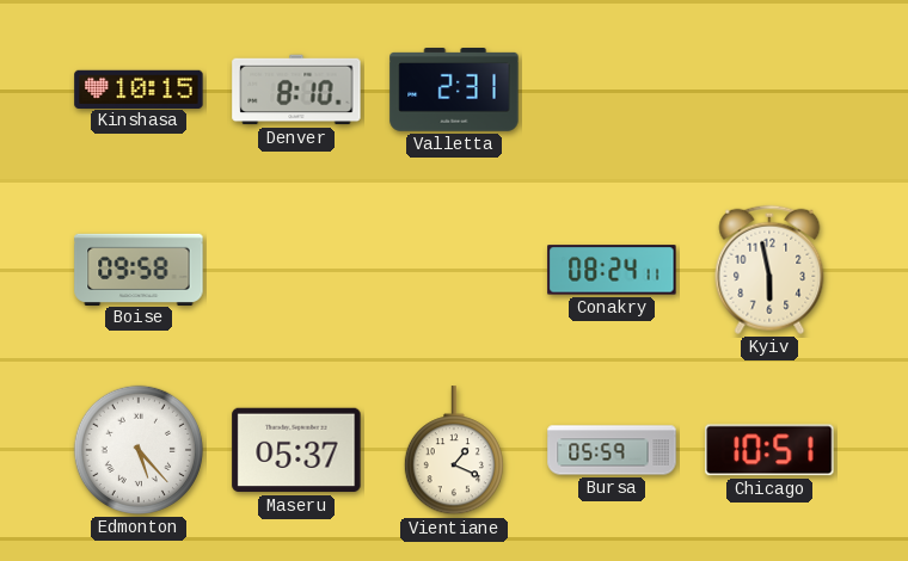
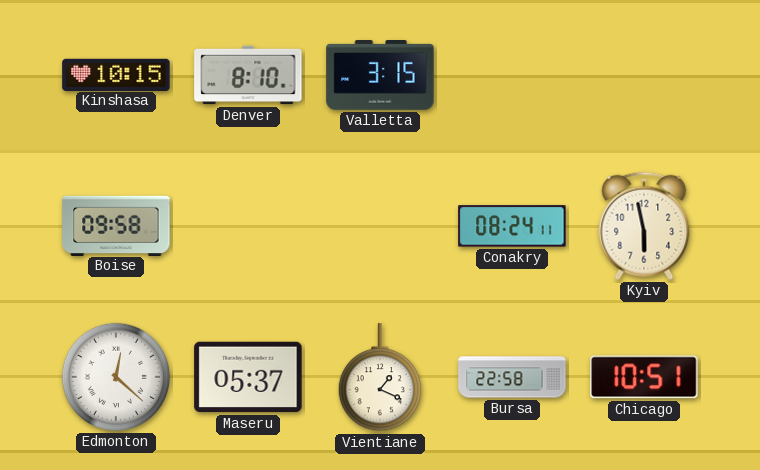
Valletta: 2:31 -> 3:15
Edmonton: 5:23 -> 12:22
Bursa: 05:59 -> 22:58
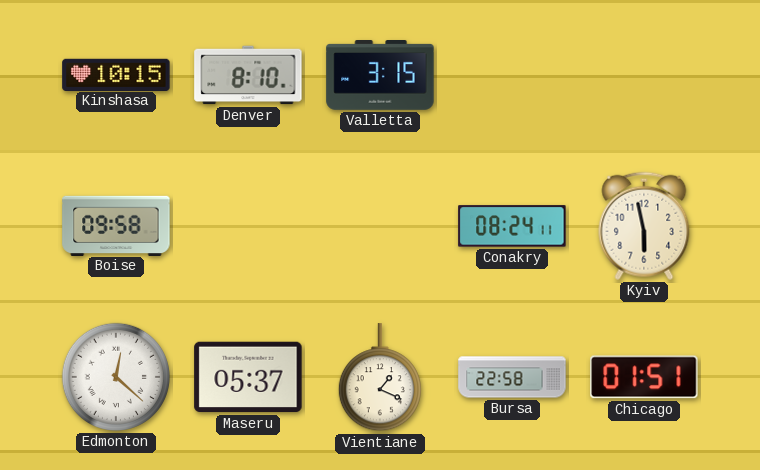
Chicago: 10:51 -> 01:51
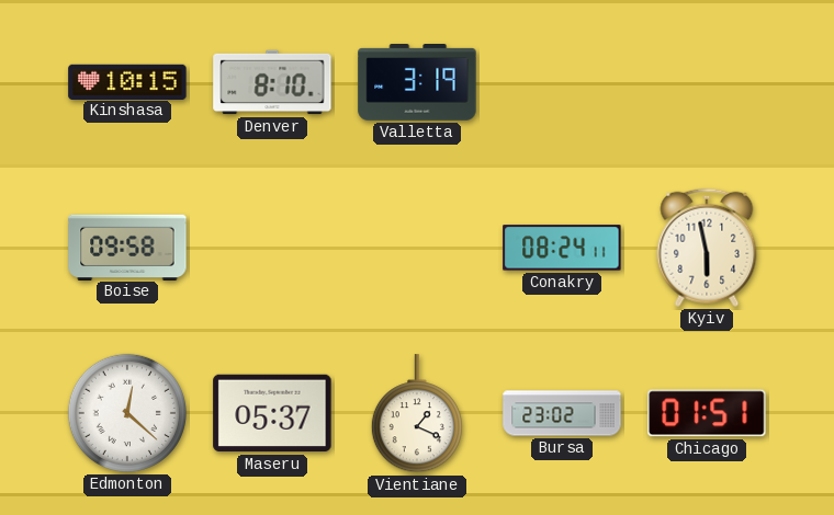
Valletta: 3:15 -> 3:19
Bursa: 22:58 -> 23:02
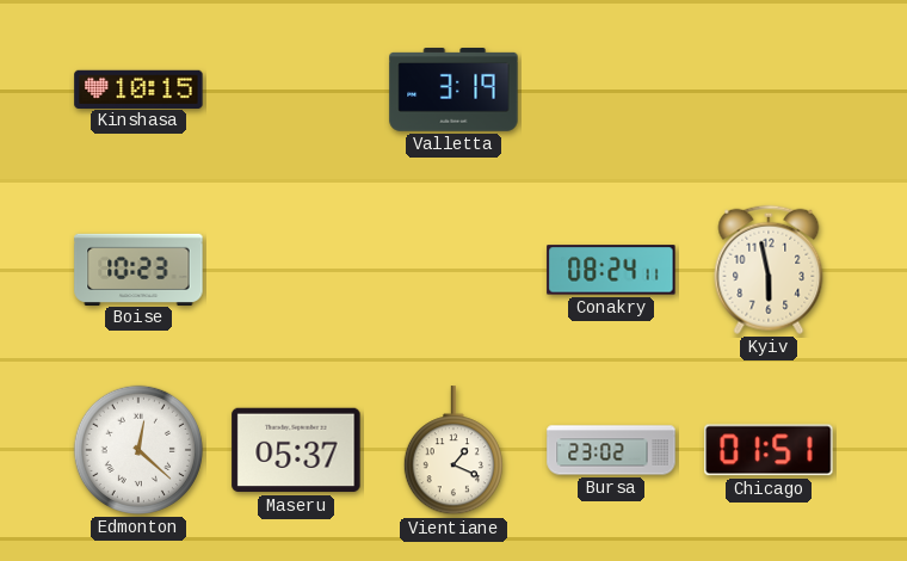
Denver: 8:10 -> none
Boise: 09:58 -> 10:23
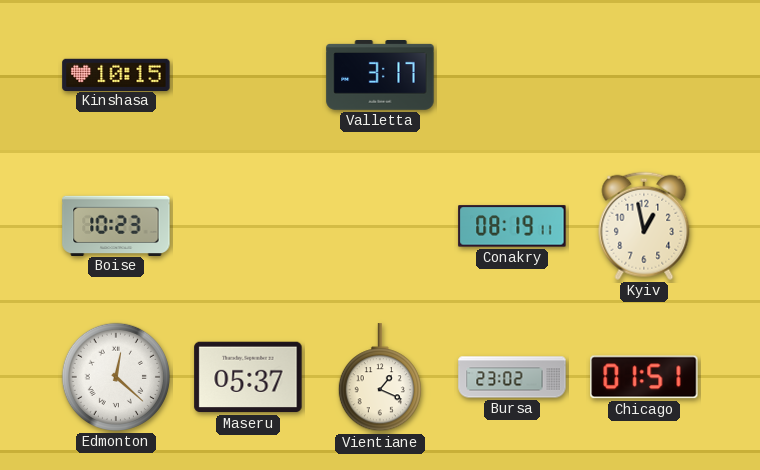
Valletta: 3:19 -> 3:17
Conakry: 08:24 -> 08:19
Kyiv: 5:58 -> 12:58
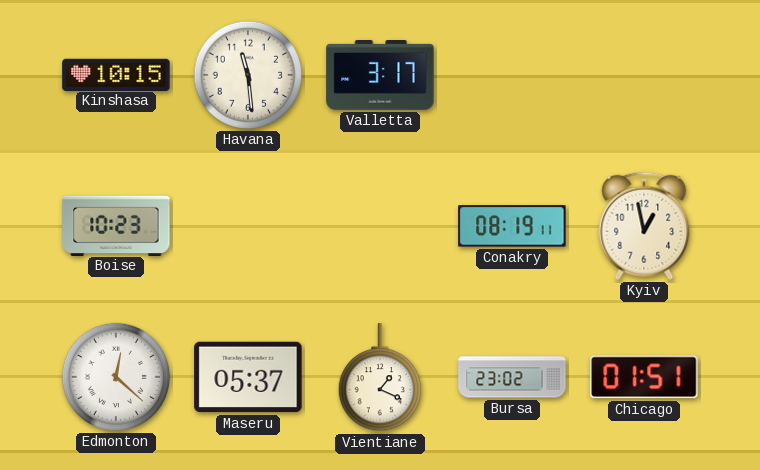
Havana: none -> 11:29
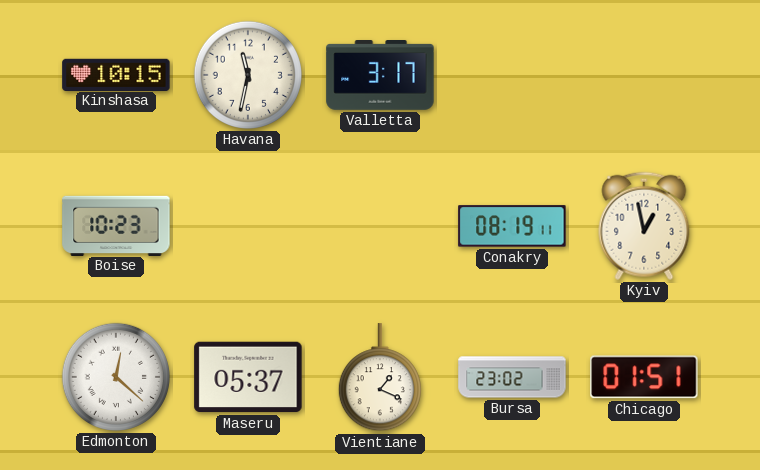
Havana: 11:29 -> 11:32
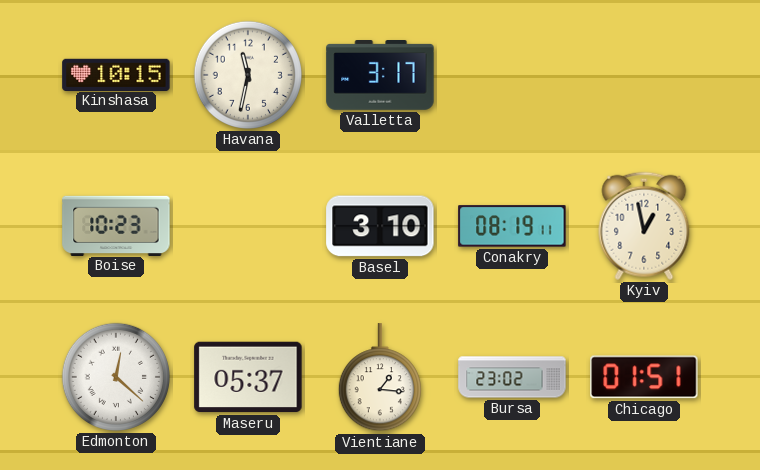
Basel: none -> 3:10
Vientiane: 1:19 -> 1:16
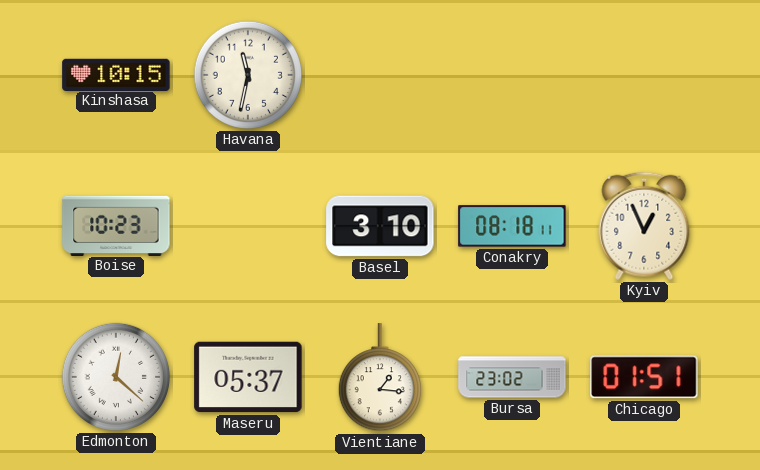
Valletta: 3:17 -> none
Conakry: 08:19 -> 08:18
Kyiv: 12:58 -> 12:56
